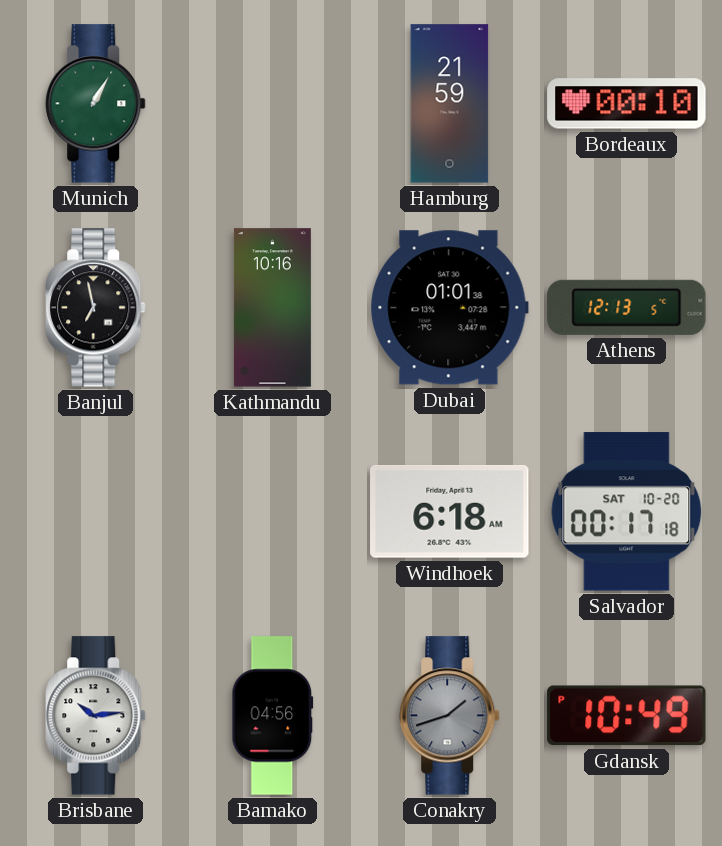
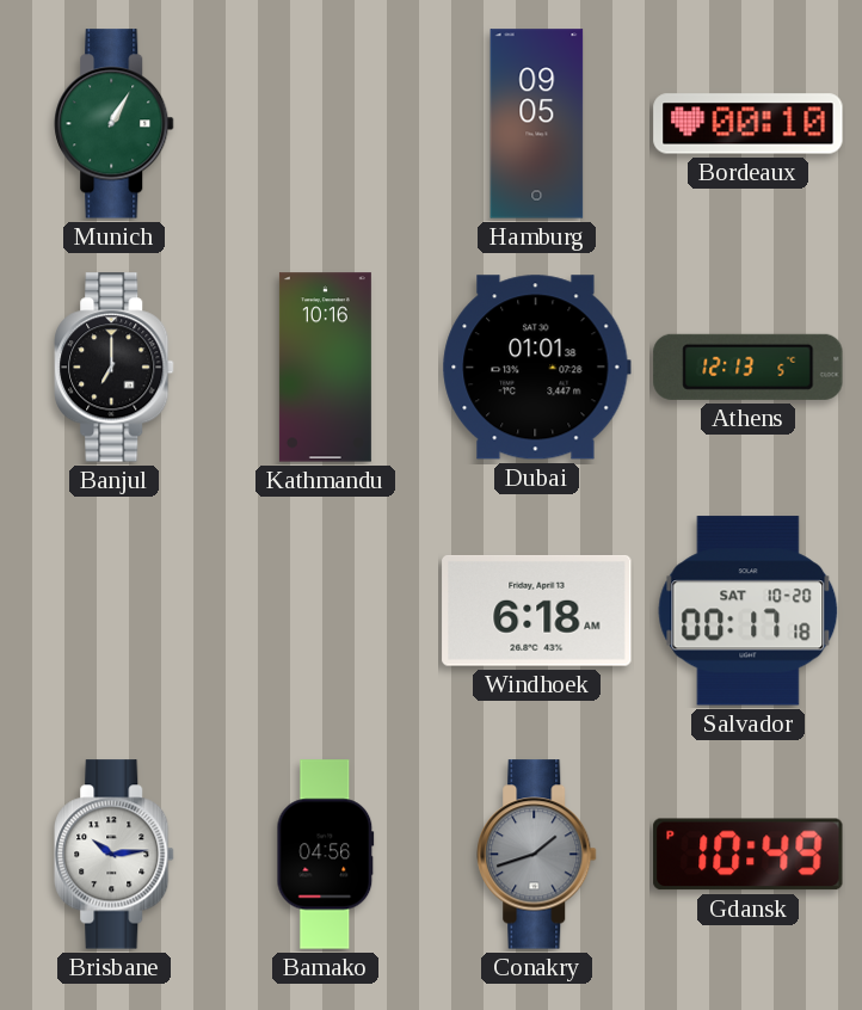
Hamburg: 21:59 -> 09:05
Banjul: 6:58 -> 7:00
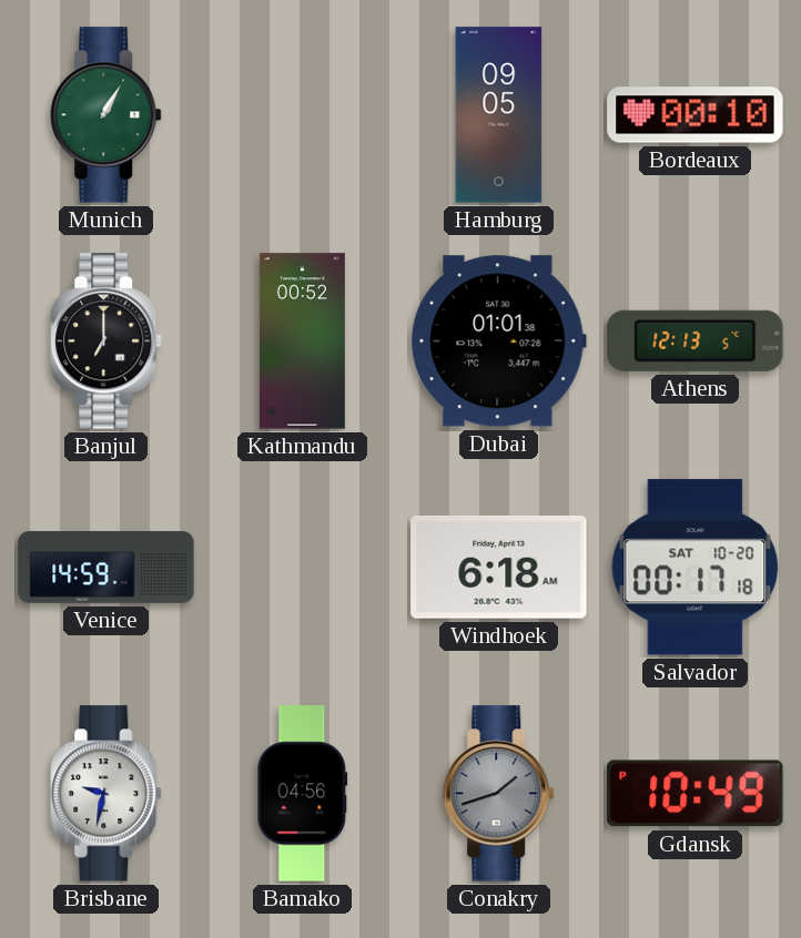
Kathmandu: 10:16 -> 00:52
Venice: none -> 14:59
Brisbane: 10:14 -> 9:32
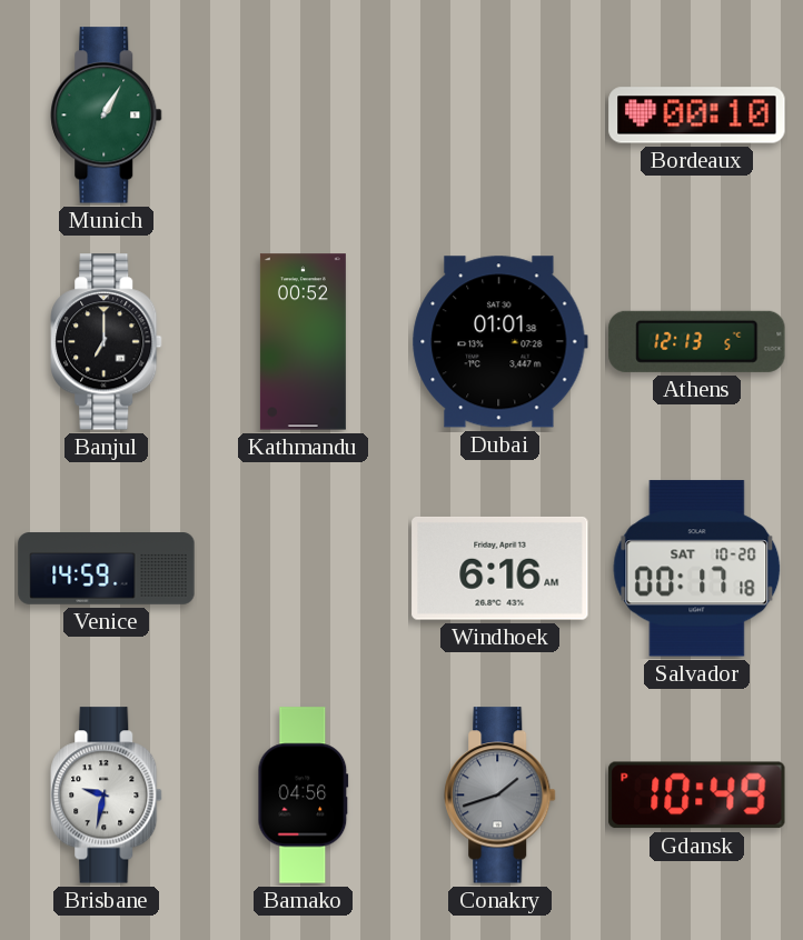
Hamburg: 09:05 -> none
Windhoek: 6:18 -> 6:16
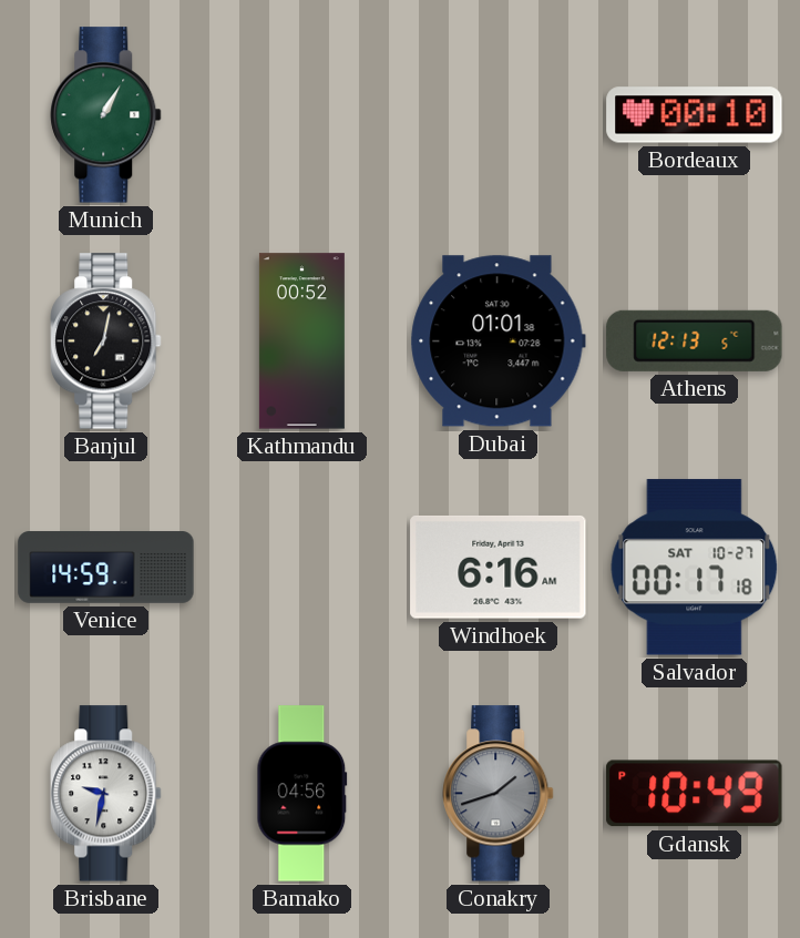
Banjul: 7:00 -> 7:02
Salvador date: SAT 10-20 -> SAT 10-27
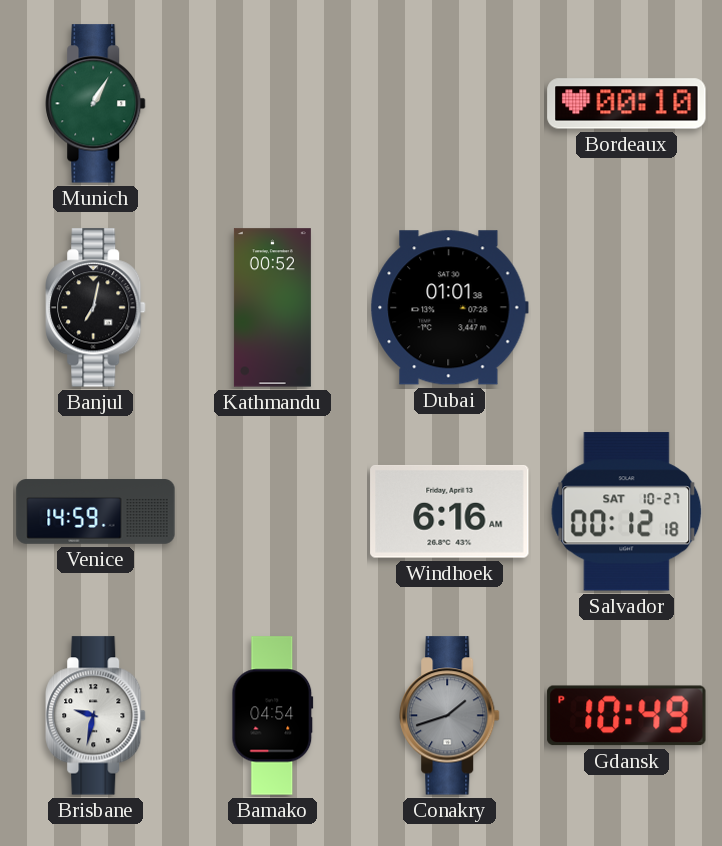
Athens: 12:13 -> none
Salvador: 00:17 -> 00:12
Bamako: 04:56 -> 04:54
